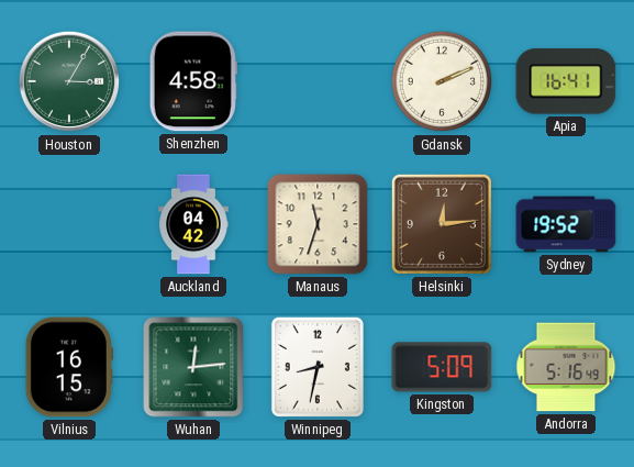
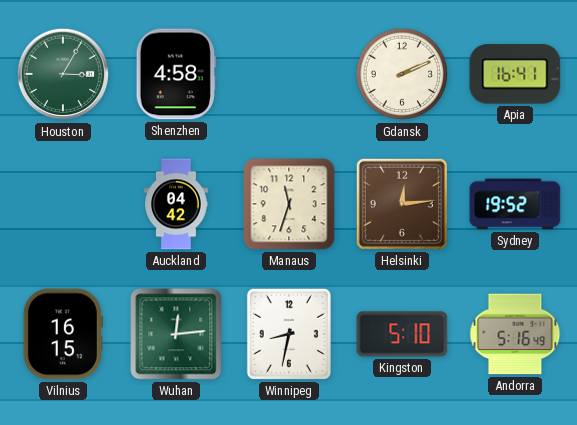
Kingston: 5:09 -> 5:10
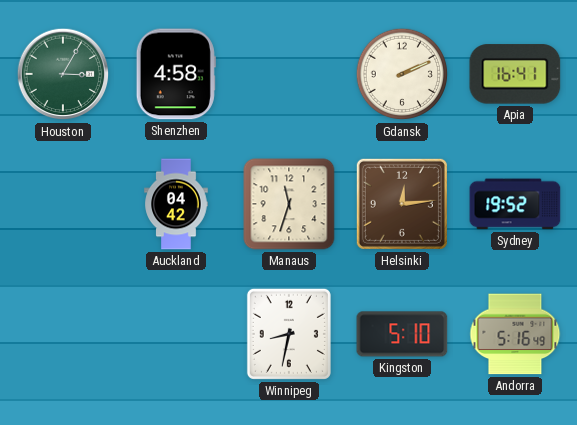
Vilnius: 16:15 -> none
Wuhan: 12:14 -> none
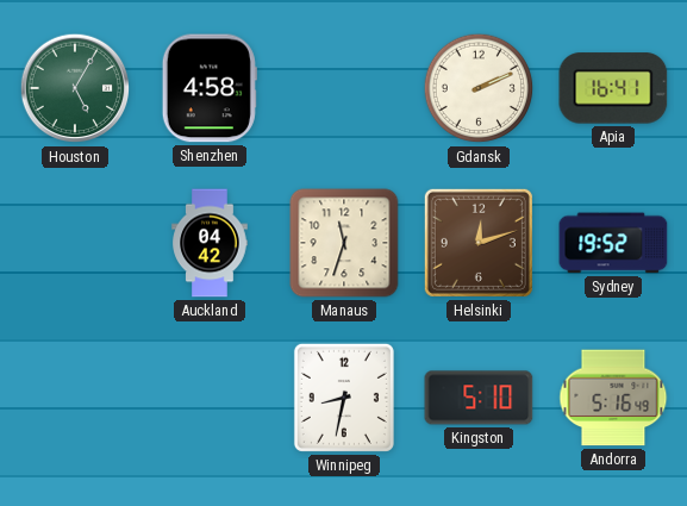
Houston: 3:05 -> 5:05
Helsinki: 12:14 -> 12:12
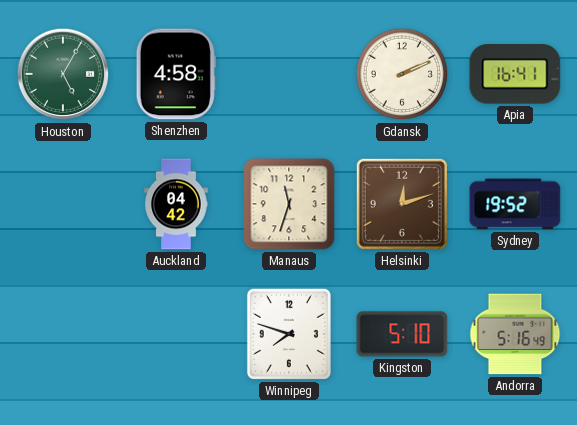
Winnipeg: 8:32 -> 7:48
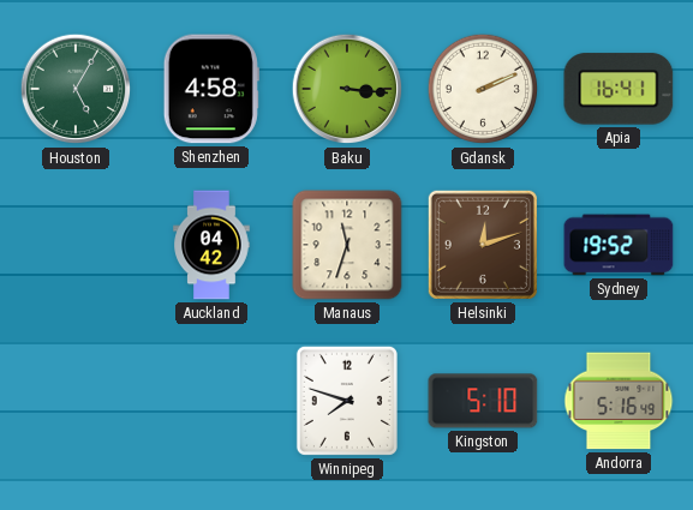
Baku: none -> 3:16
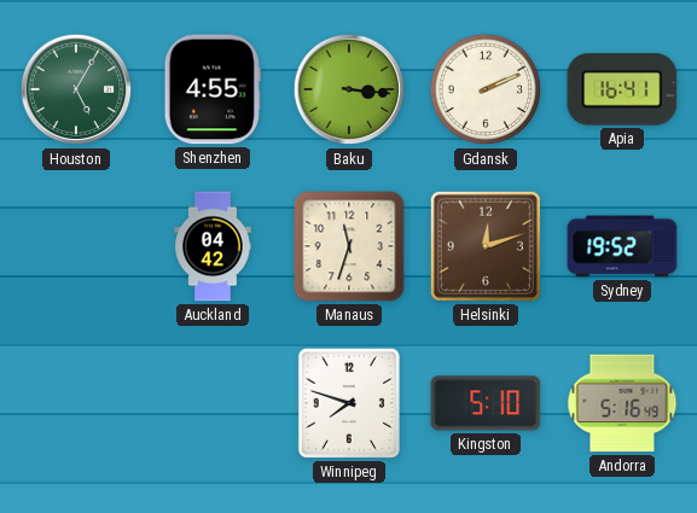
Shenzhen: 4:58 -> 4:55
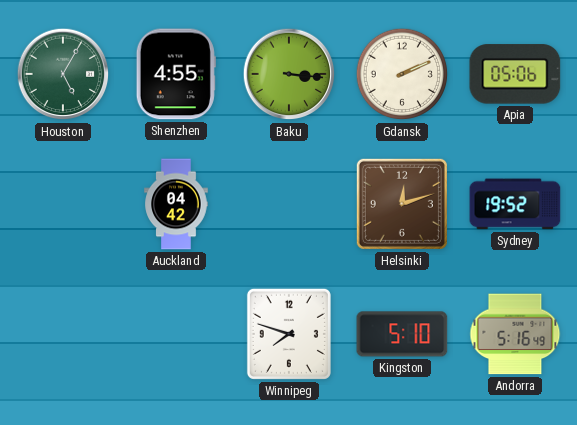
Apia: 16:41 -> 05:06
Manaus: 11:33 -> none
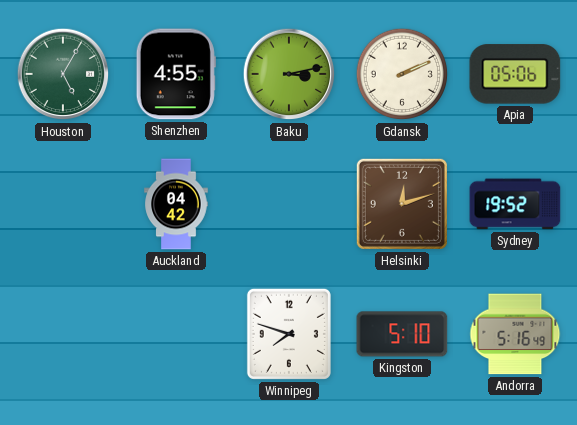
Baku: 3:16 -> 3:13
